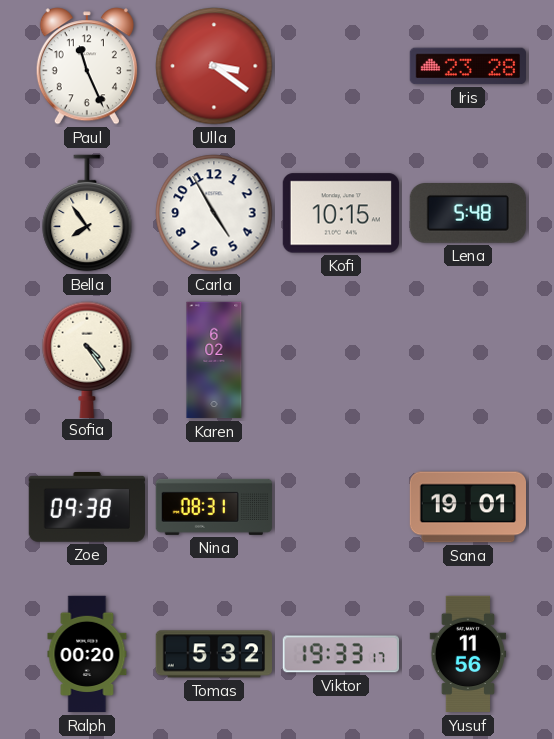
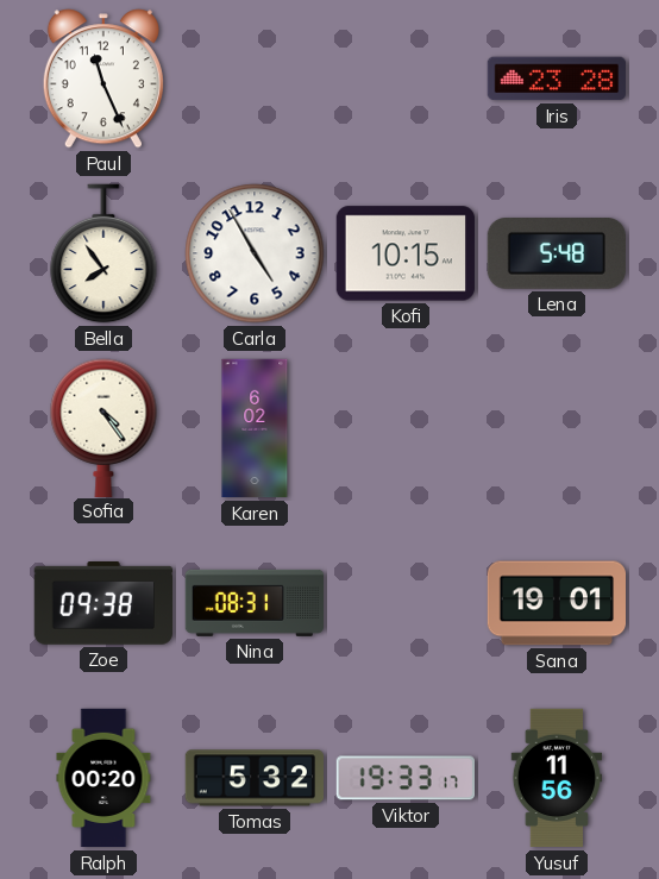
Ulla: 3:21 -> none
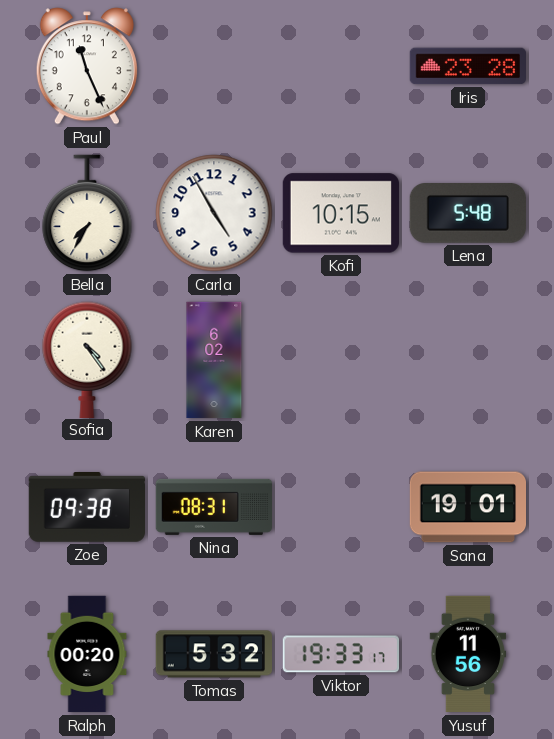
Bella: 7:54 -> 7:35
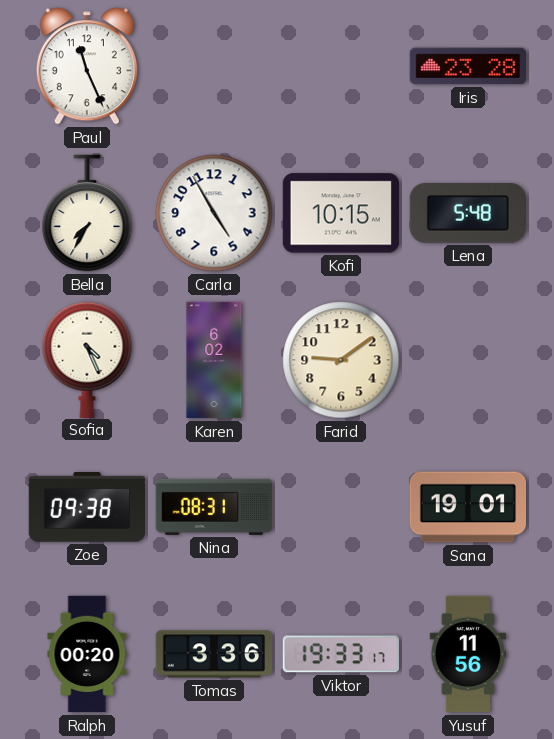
Sofia: 4:24 -> 4:26
Farid: none -> 9:09
Tomas: 5:32 -> 3:36
